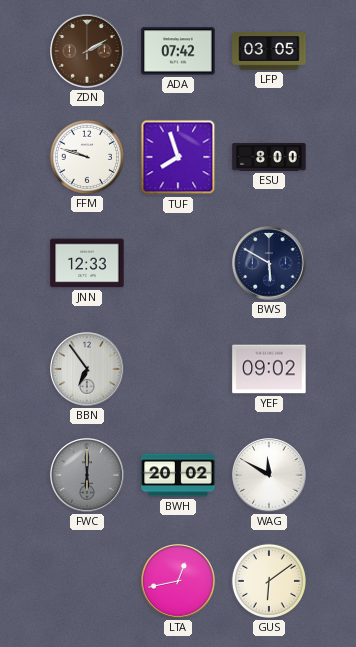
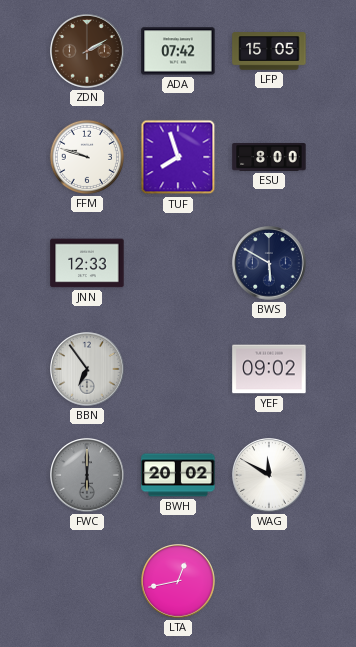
LFP: 03:05 -> 15:05
GUS: 6:09 -> none
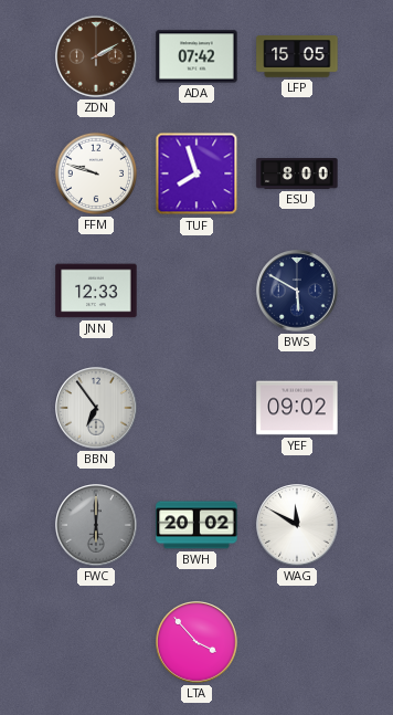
LTA: 12:43 -> 3:53
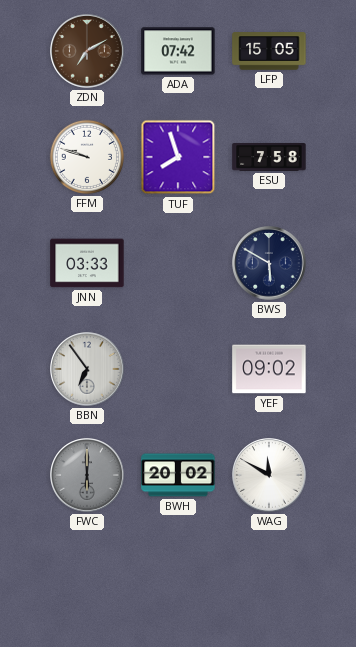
ZDN: 2:10 -> 7:10
ESU: 8:00 -> 7:58
JNN: 12:33 -> 03:33
LTA: 3:53 -> none
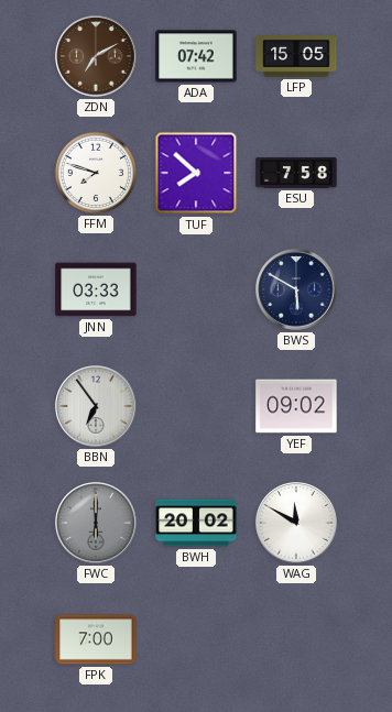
FFM: 9:48 -> 7:48
TUF: 7:57 -> 7:52
FPK: none -> 7:00
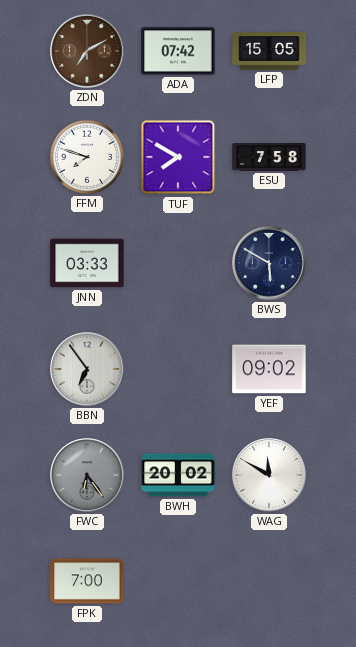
TUF: 7:52 -> 7:50
FWC: 6:00 -> 6:24
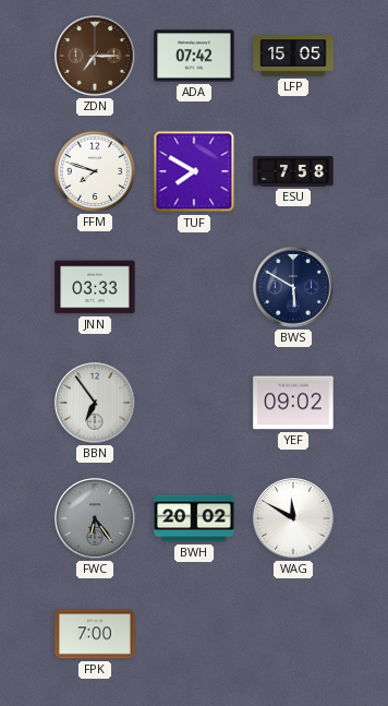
ZDN: 7:10 -> 7:15
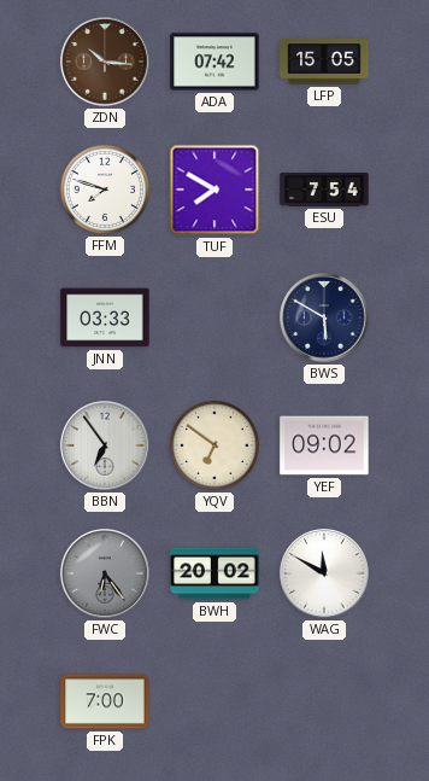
ZDN: 7:15 -> 10:16
ESU: 7:58 -> 7:54
YQV: none -> 6:51
